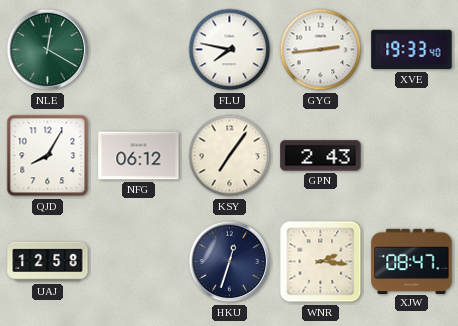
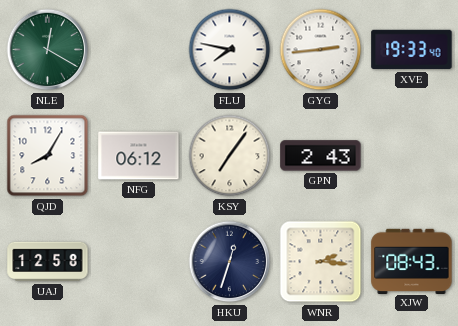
XJW: 08:47 -> 08:43
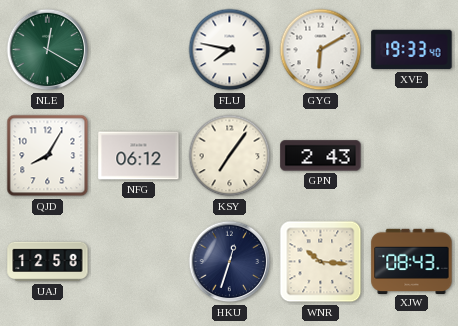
GYG: 2:44 -> 6:10
WNR: 2:16 -> 10:16
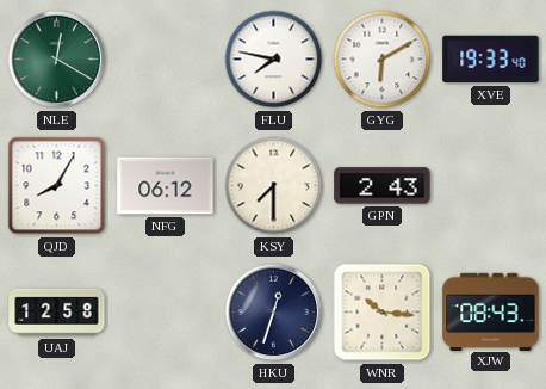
KSY: 7:06 -> 7:30
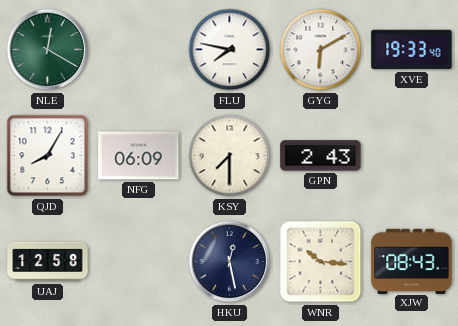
NFG: 06:12 -> 06:09
HKU: 12:33 -> 12:28
